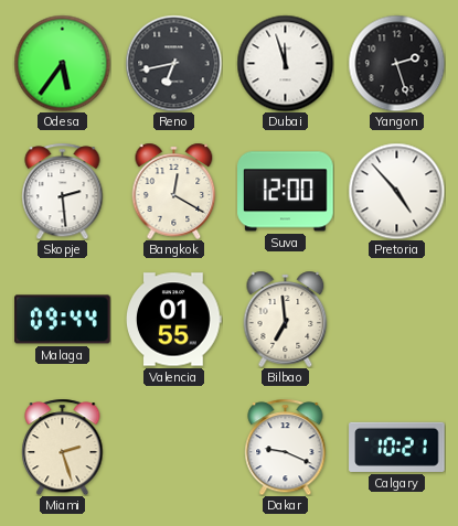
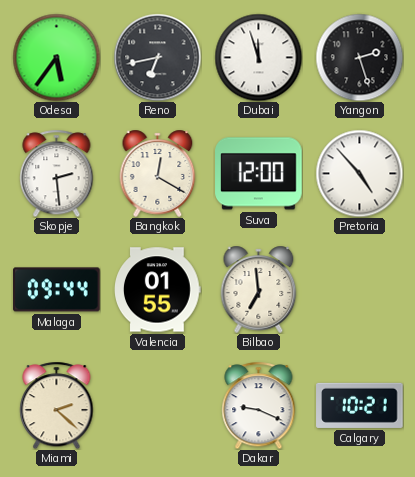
Miami: 2:27 -> 2:22
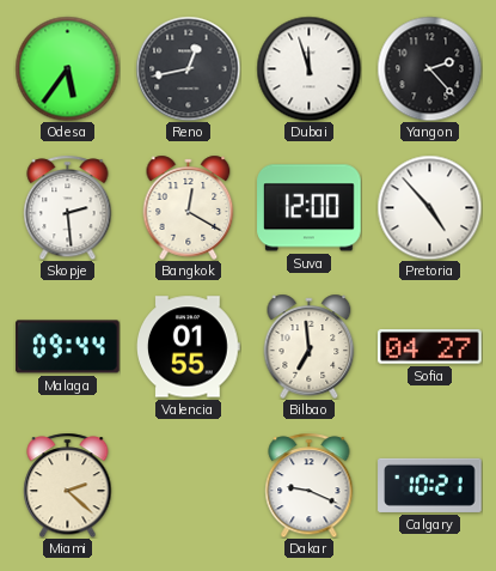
Reno: 6:43 -> 12:43
Yangon: 2:27 -> 2:23
Sofia: none -> 04:27
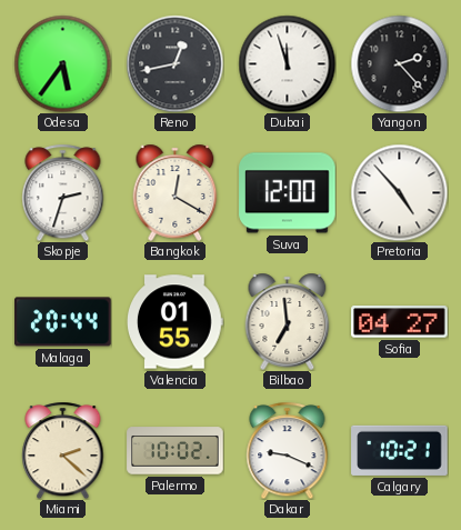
Skopje: 2:29 -> 2:33
Malaga: 09:44 -> 20:44
Palermo: none -> 10:02
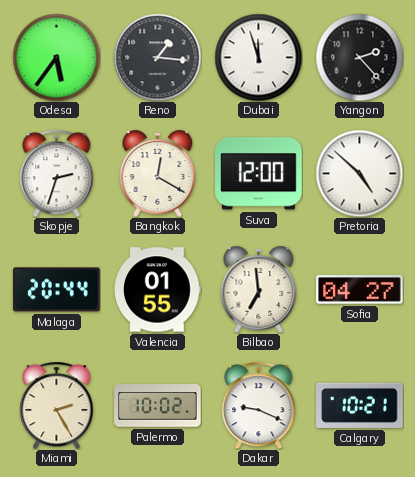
Reno: 12:43 -> 1:16
Pretoria: 4:53 -> 4:52
Miami: 2:22 -> 2:25
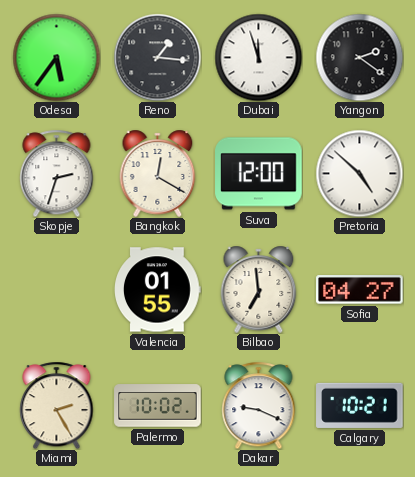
Yangon: 2:23 -> 2:21
Malaga: 20:44 -> none
